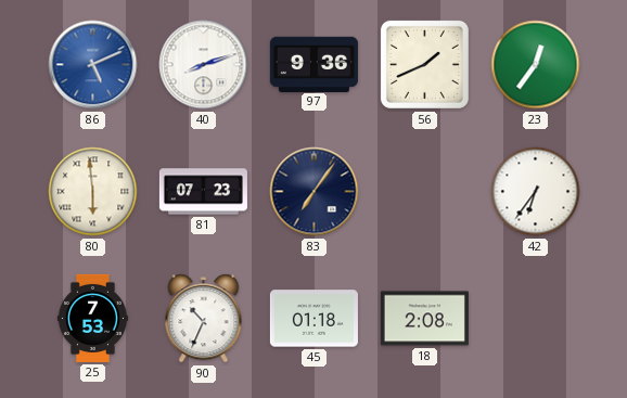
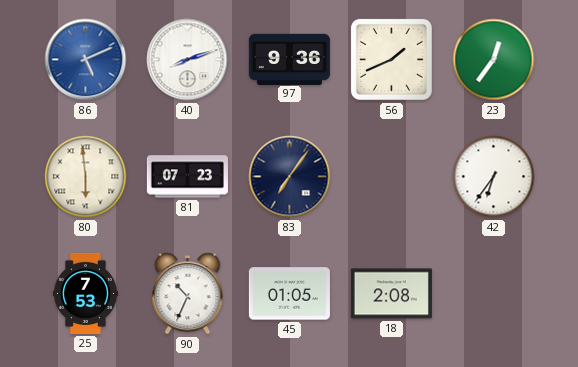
45: 01:18 -> 01:05
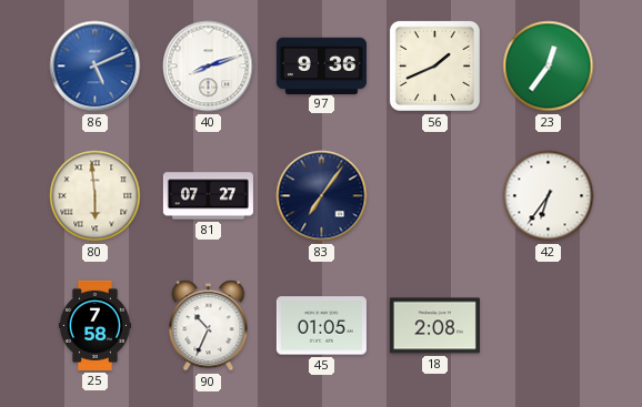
81: 07:23 -> 07:27
25: 7:53 -> 7:58
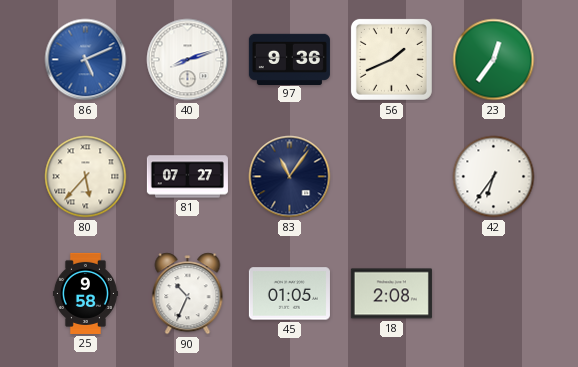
80: 5:59 -> 5:37
83: 7:06 -> 11:06
25: 7:58 -> 9:58
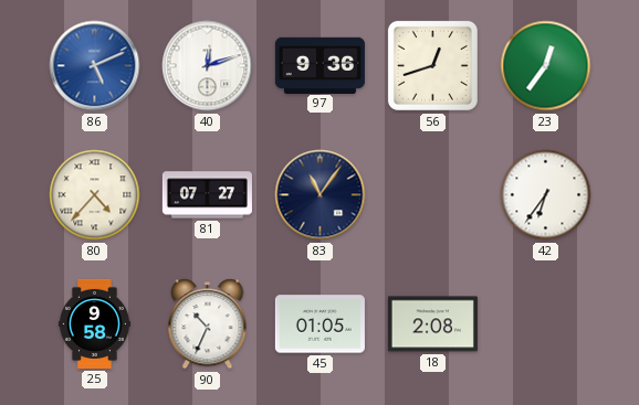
40: 8:12 -> 12:12
56: 1:41 -> 12:42
80: 5:37 -> 4:37
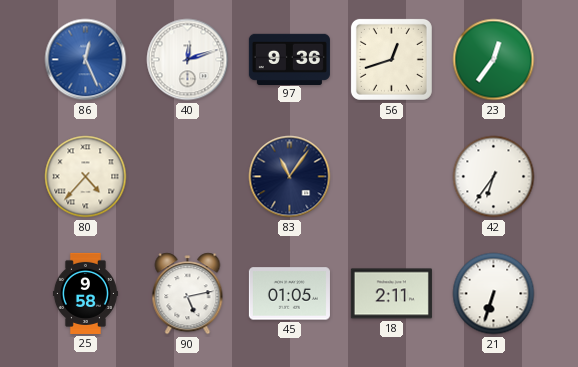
86: 5:11 -> 12:26
81: 07:27 -> none
90: 10:34 -> 5:13
18: 2:08 -> 2:11
21: none -> 6:33
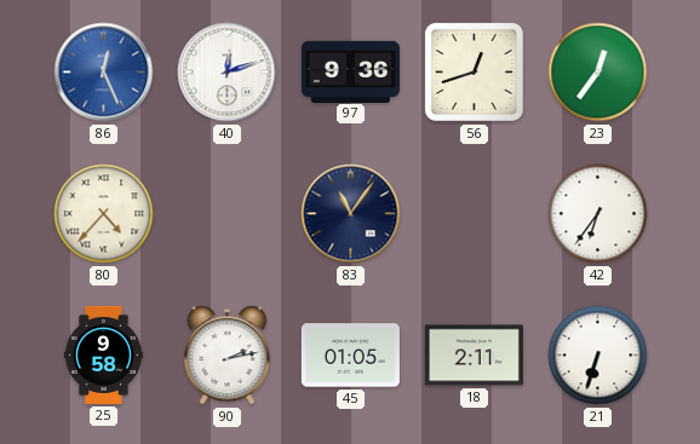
90: 5:13 -> 2:13
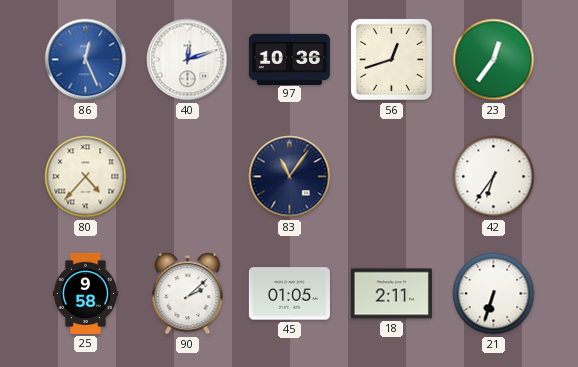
97: 9:36 -> 10:36
90: 2:13 -> 2:08
